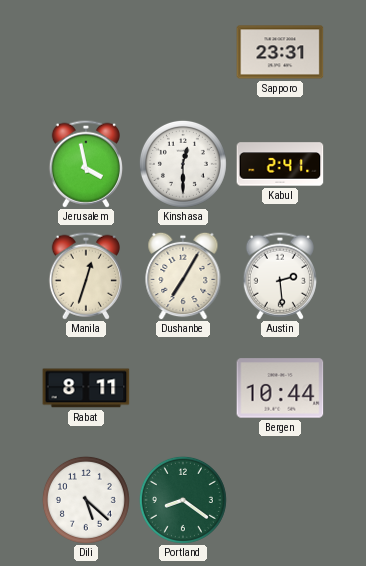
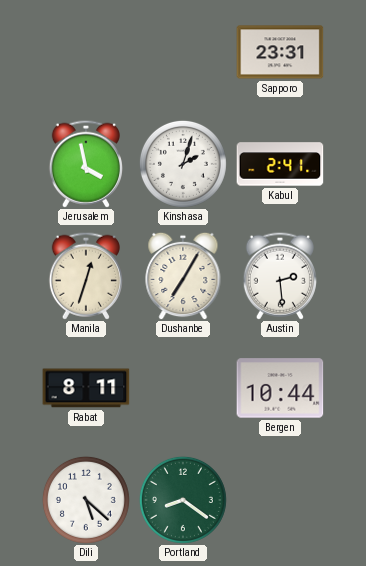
Kinshasa: 12:30 -> 2:03
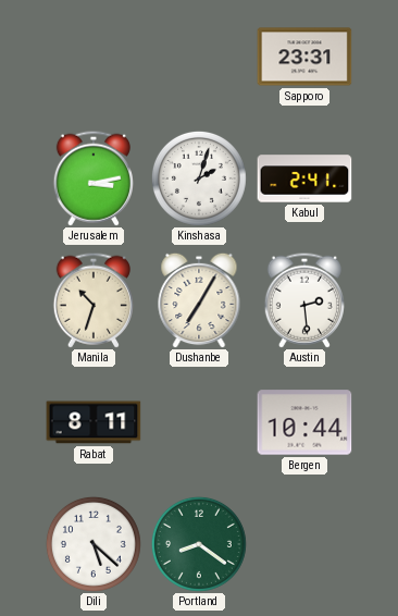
Jerusalem: 3:58 -> 3:13
Manila: 12:33 -> 10:33
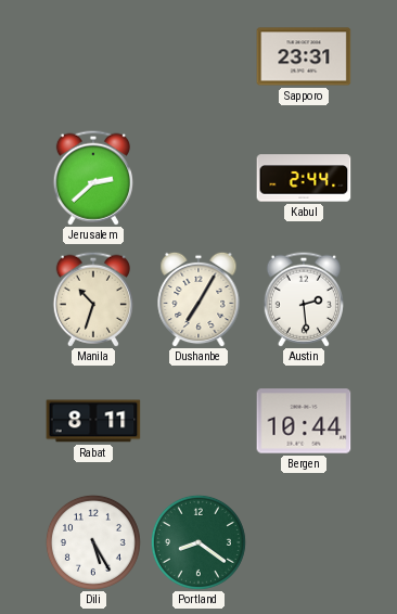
Jerusalem: 3:13 -> 2:38
Kinshasa: 2:03 -> none
Kabul: 2:41 -> 2:44
Dili: 5:22 -> 5:25
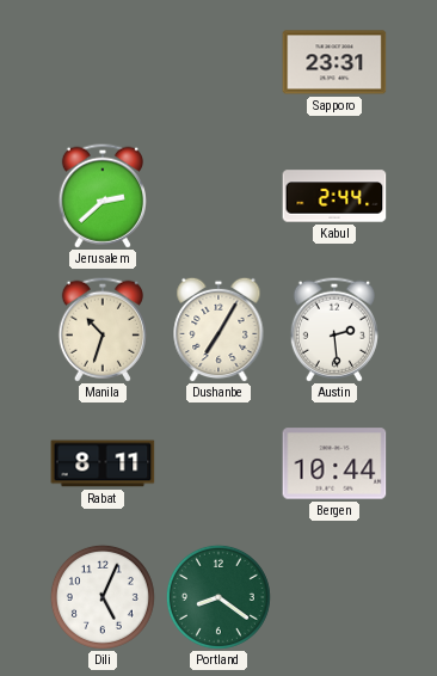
Dili: 5:25 -> 5:04
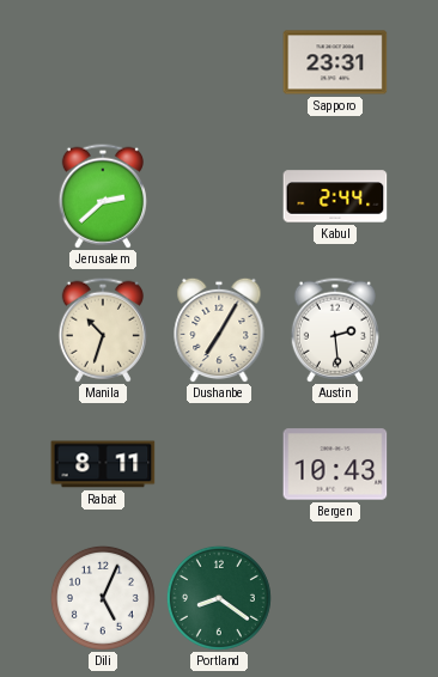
Bergen: 10:44 -> 10:43
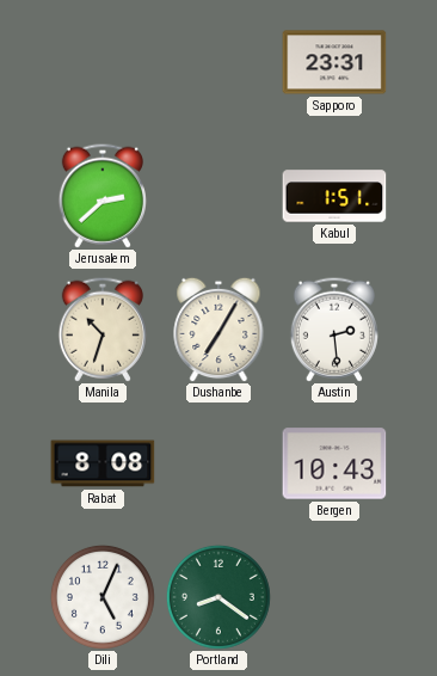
Kabul: 2:44 -> 1:51
Rabat: 8:11 -> 8:08
